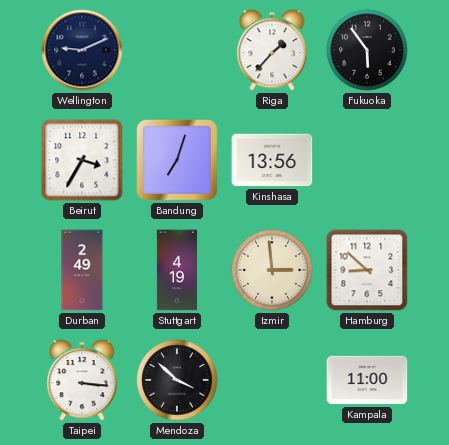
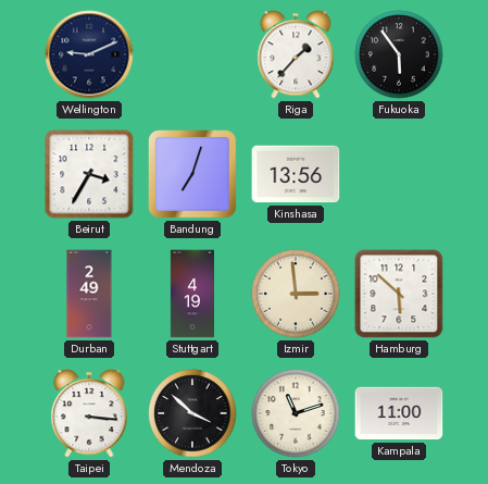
Hamburg: 8:52 -> 5:52
Tokyo: none -> 11:12
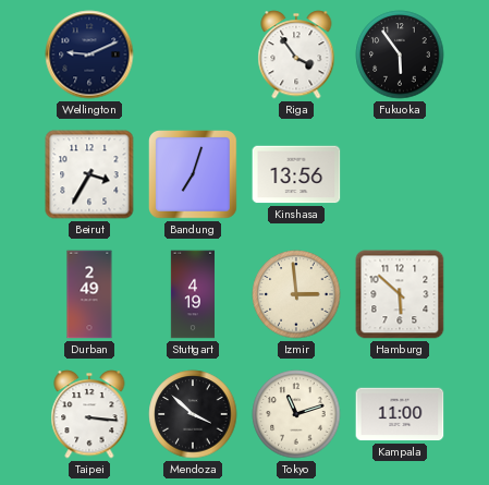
Riga: 1:37 -> 3:54
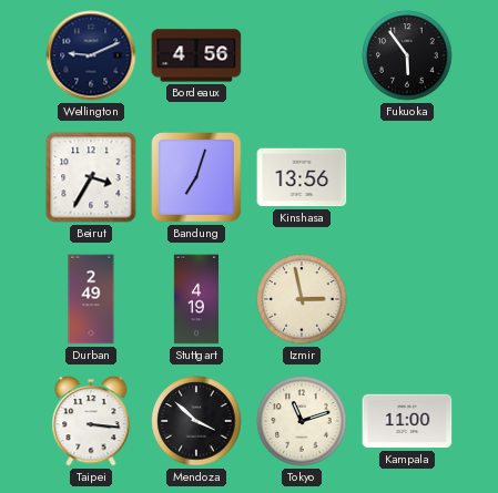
Bordeaux: none -> 4:56
Riga: 3:54 -> none
Izmir: 2:59 -> 2:58
Hamburg: 5:52 -> none
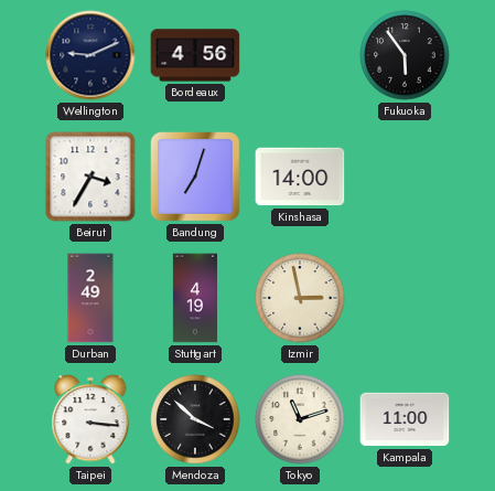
Kinshasa: 13:56 -> 14:00
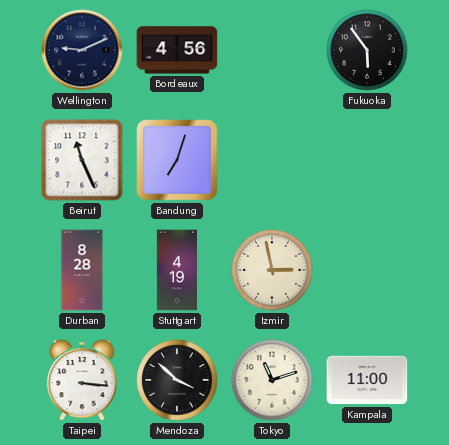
Beirut: 3:35 -> 11:26
Kinshasa: 14:00 -> none
Durban: 2:49 -> 8:28
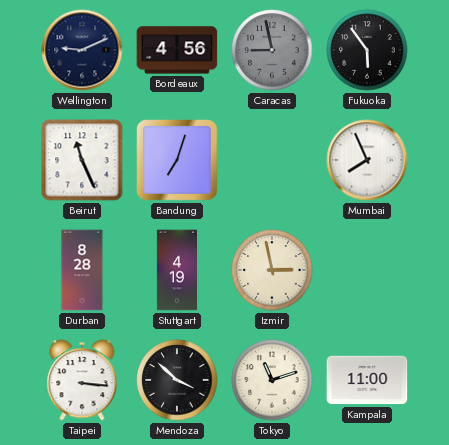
Caracas: none -> 8:58
Mumbai: none -> 7:56
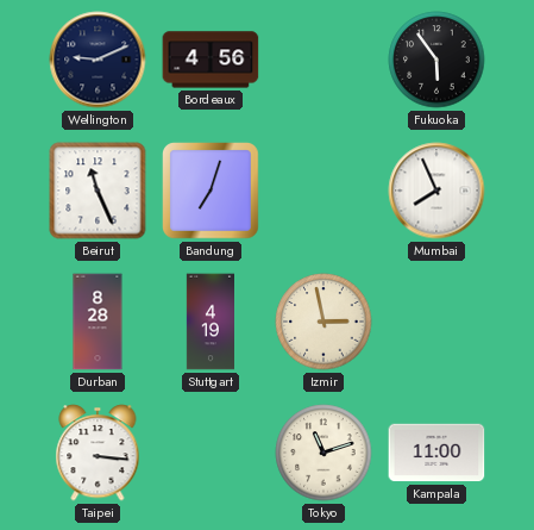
Caracas: 8:58 -> none
Mendoza: 3:52 -> none
